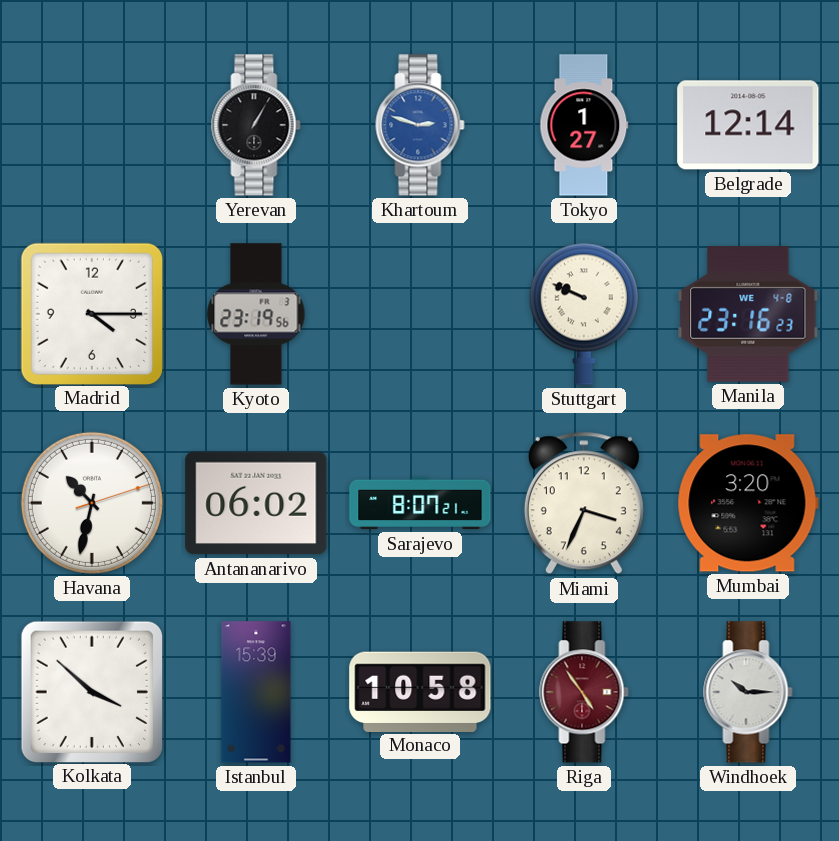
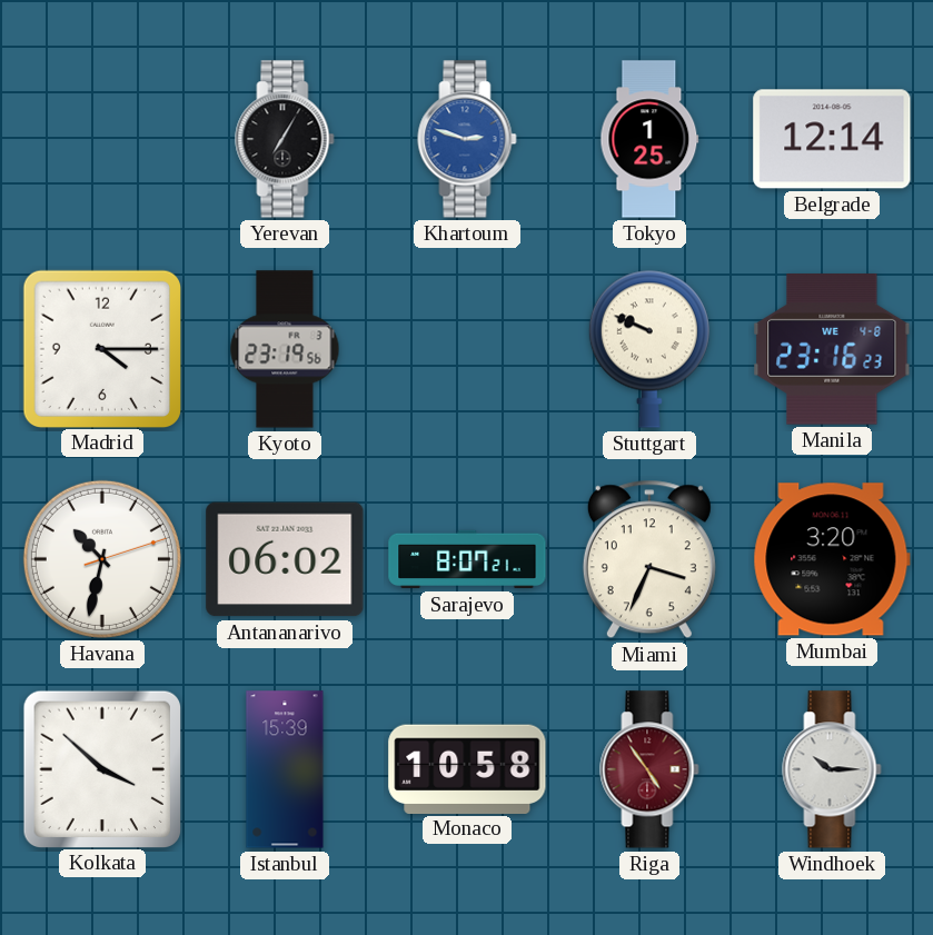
Yerevan: 1:05 -> 7:05
Tokyo: 1:27 -> 1:25
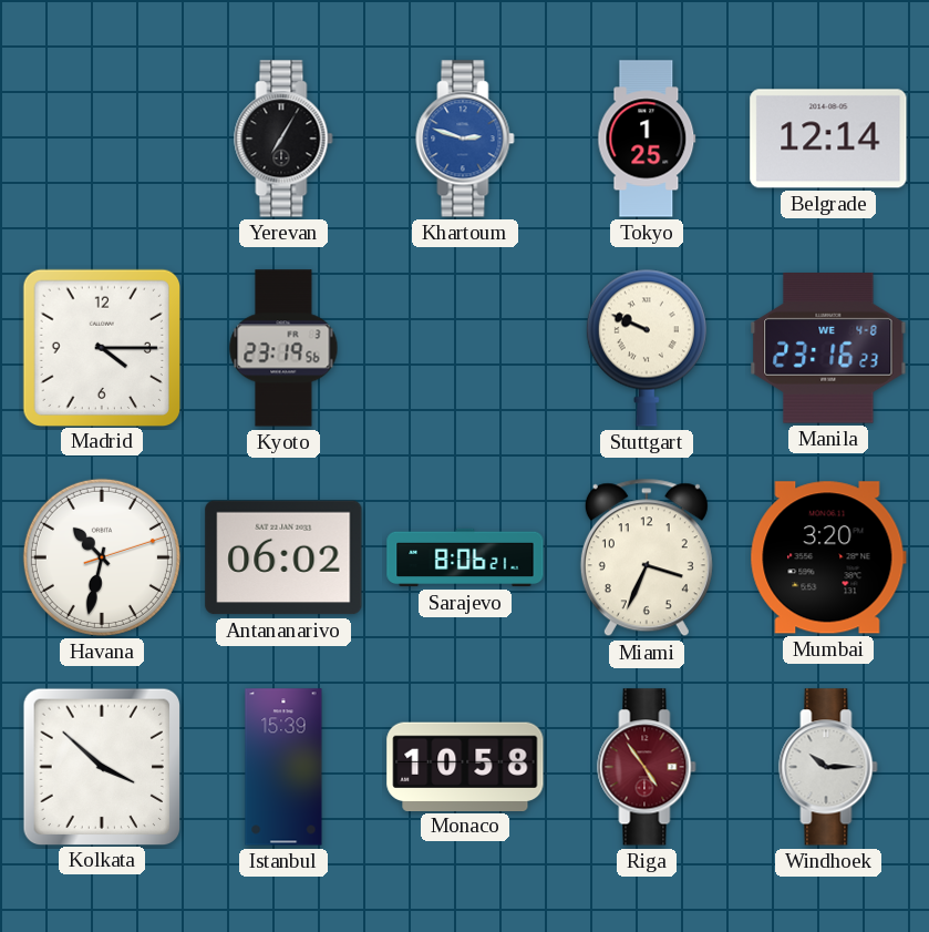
Sarajevo: 8:07 -> 8:06
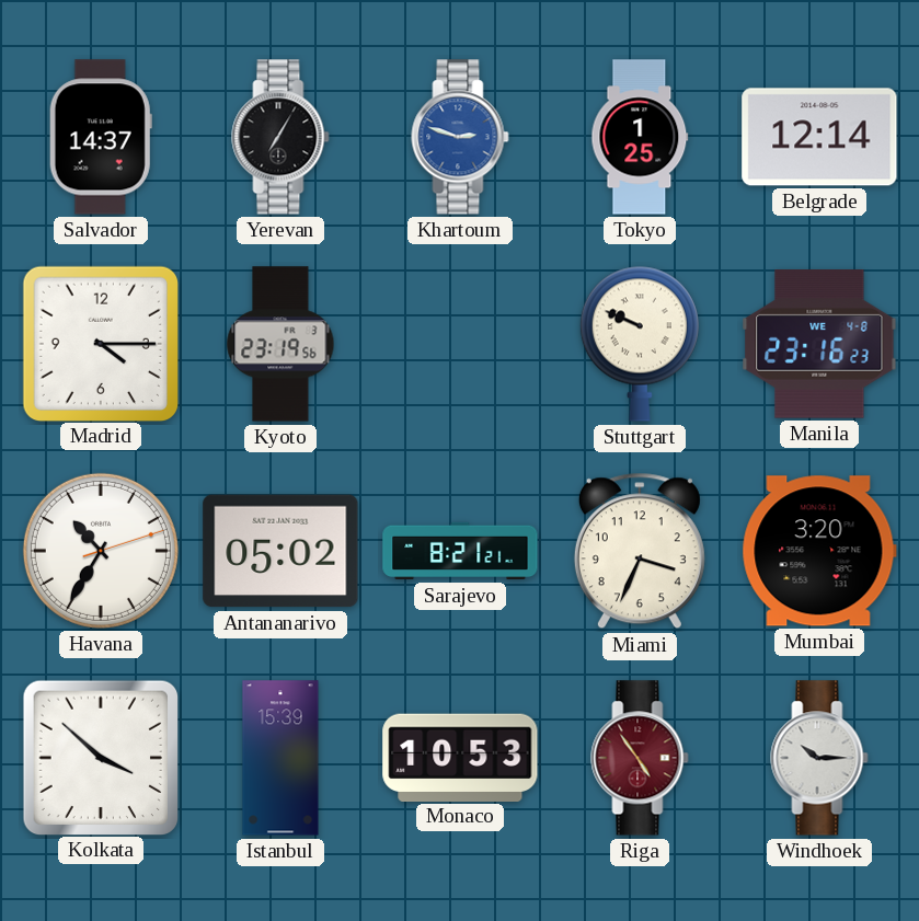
Salvador: none -> 14:37
Havana: 10:32 -> 10:35
Antananarivo: 06:02 -> 05:02
Sarajevo: 8:06 -> 8:21
Monaco: 10:58 -> 10:53
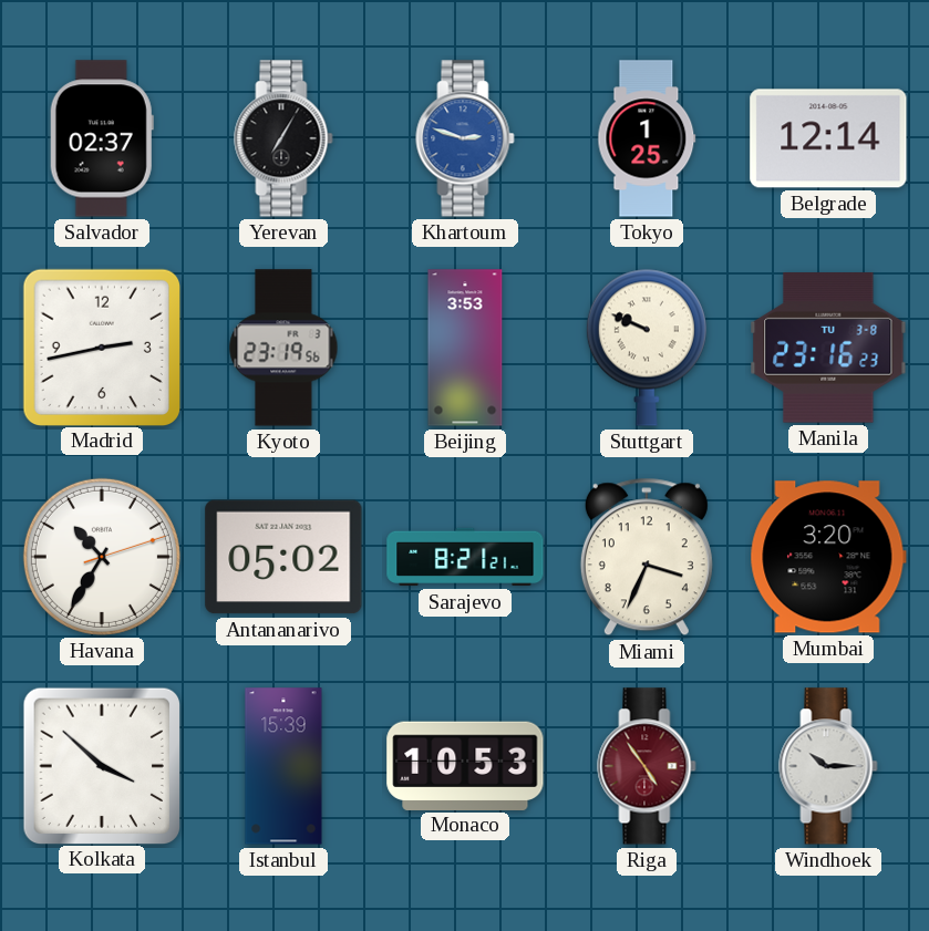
Salvador: 14:37 -> 02:37
Madrid: 4:15 -> 2:43
Beijing: none -> 3:53
Manila date: WE 4-8 -> TU 3-8
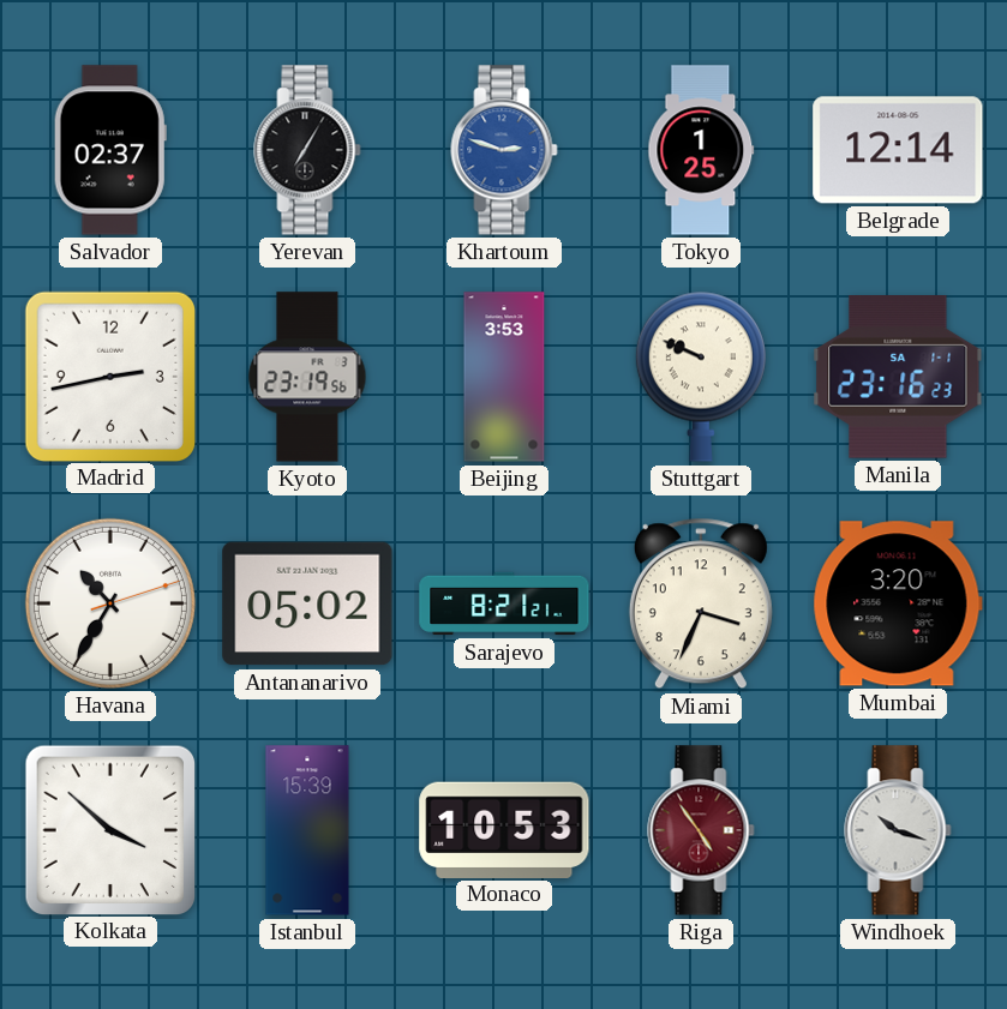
Manila date: TU 3-8 -> SA 1-1
Windhoek: 10:15 -> 10:18
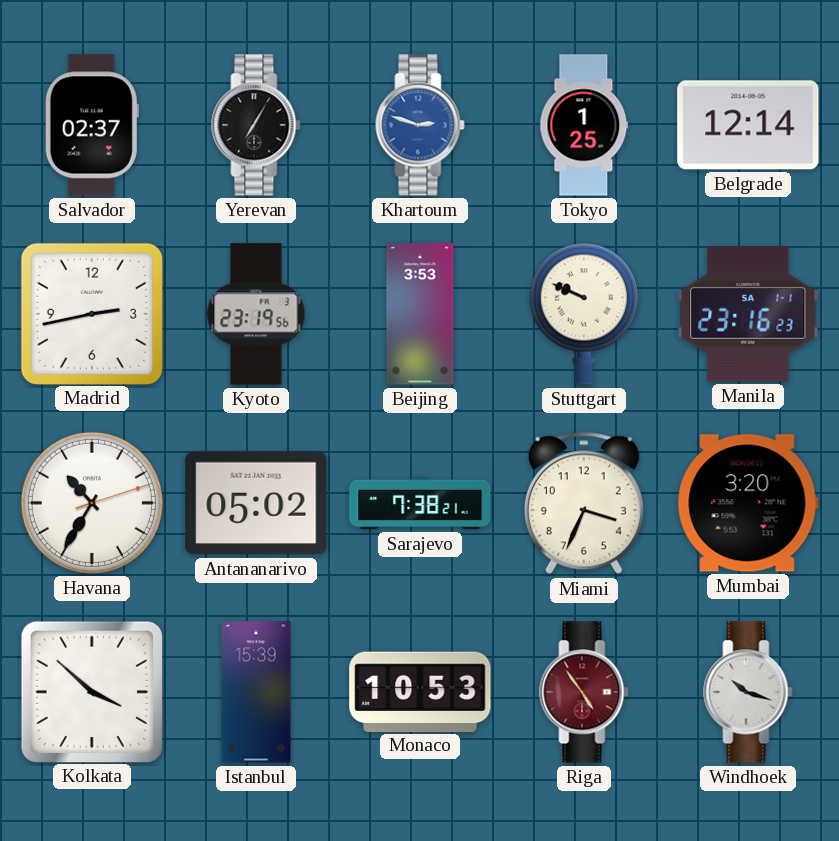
Sarajevo: 8:21 -> 7:38
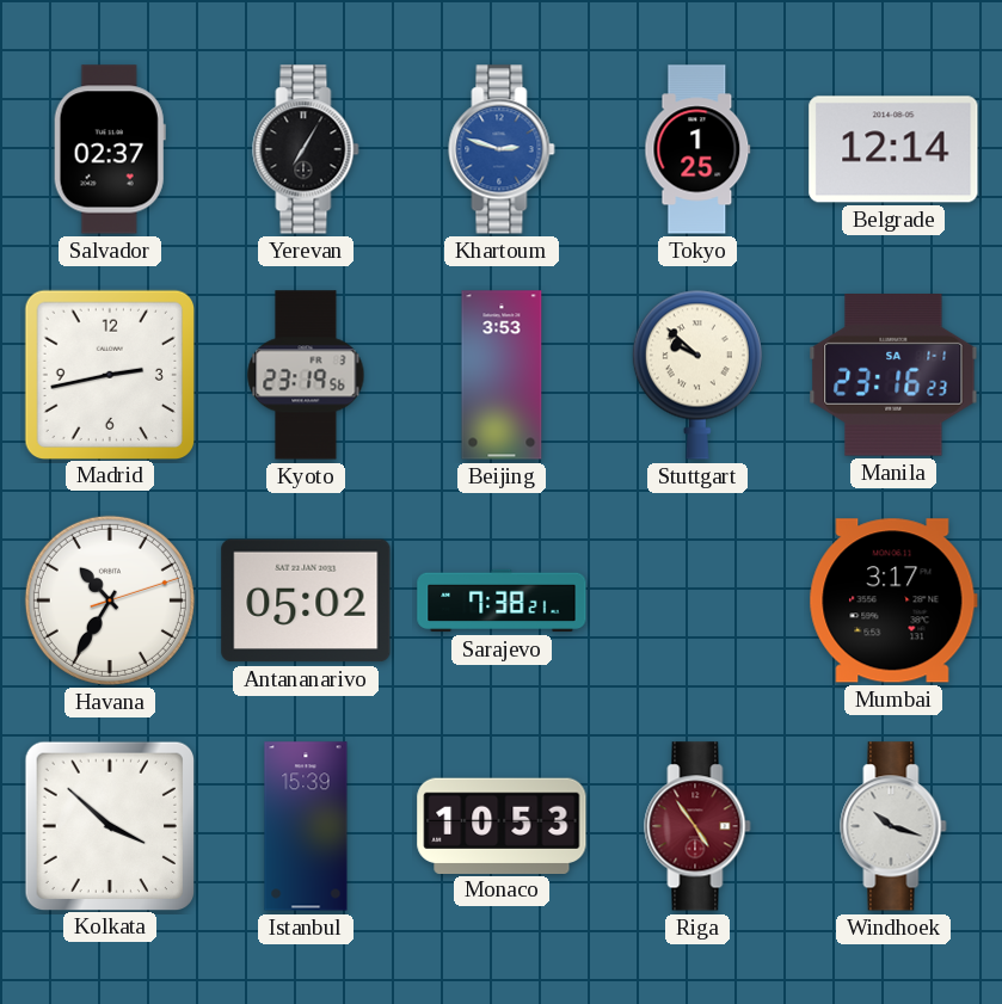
Stuttgart: 9:49 -> 9:52
Miami: 3:34 -> none
Mumbai: 3:20 -> 3:17
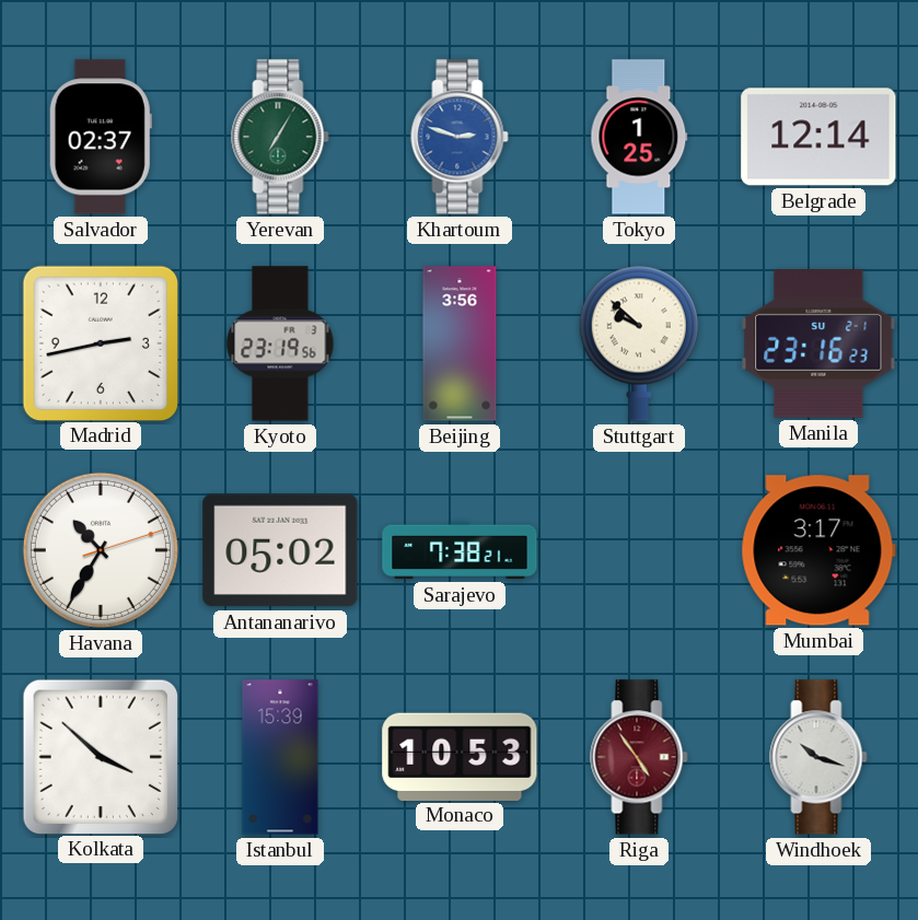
Yerevan dial: black -> green
Beijing: 3:53 -> 3:56
Manila date: SA 1-1 -> SU 2-1
